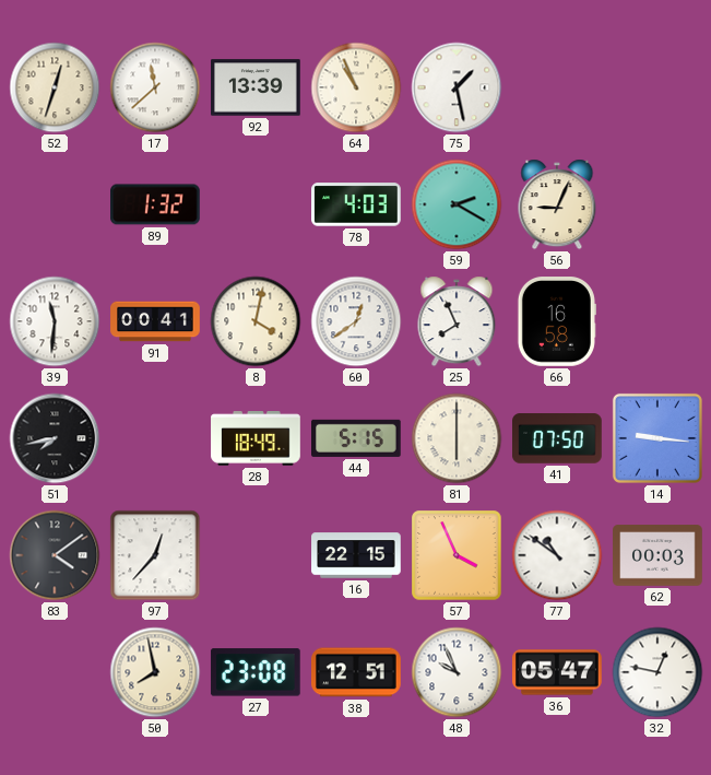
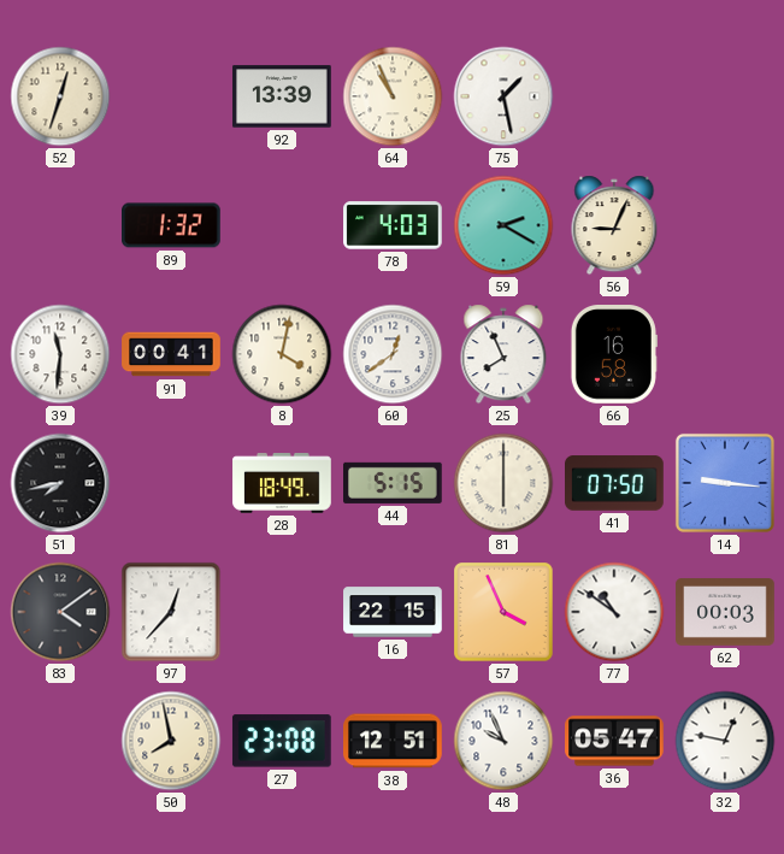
17: 11:38 -> none
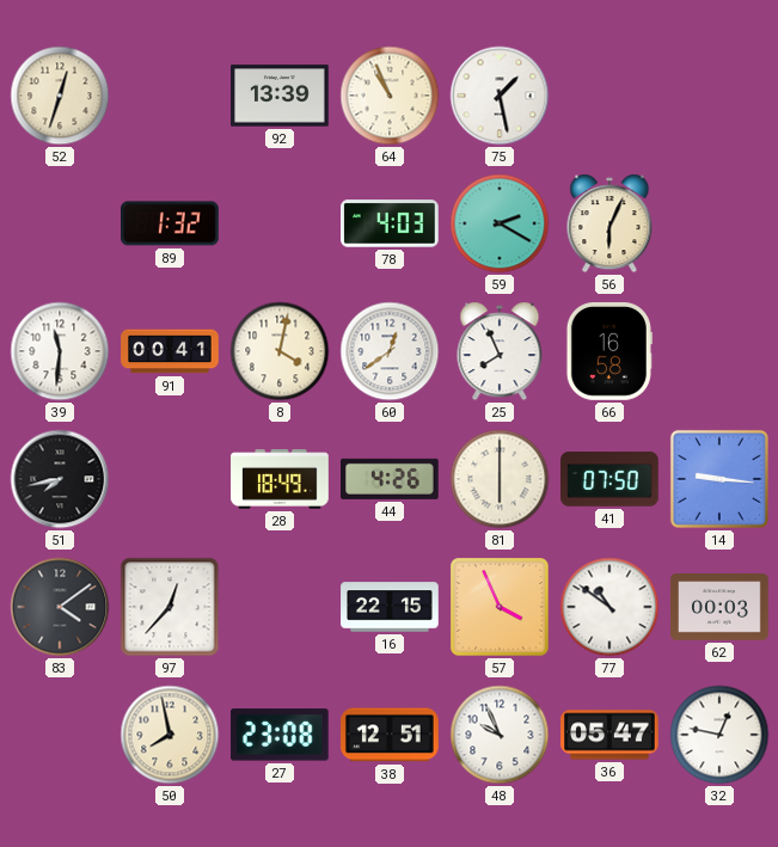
56: 9:04 -> 6:04
44: 5:15 -> 4:26
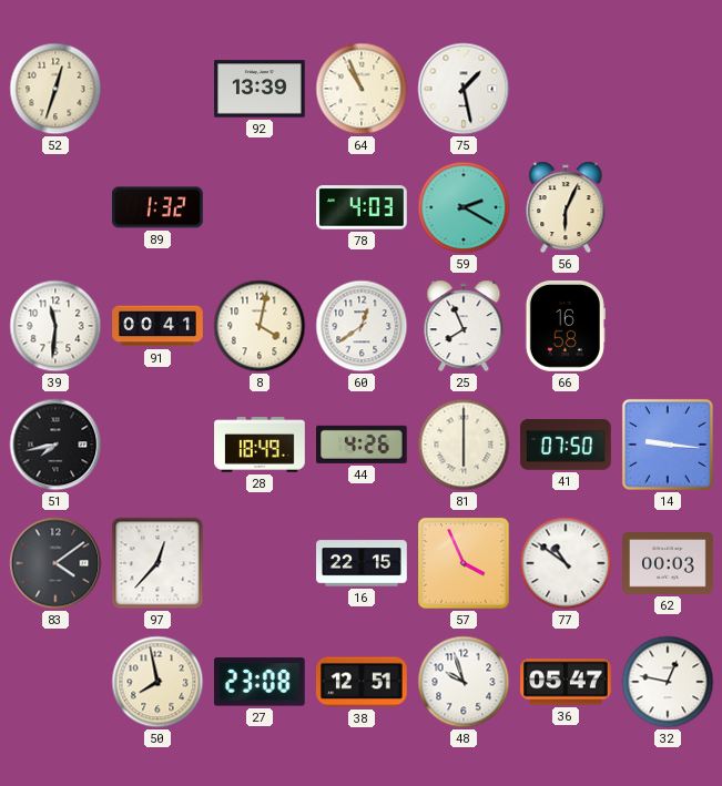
48: 9:56 -> 9:57
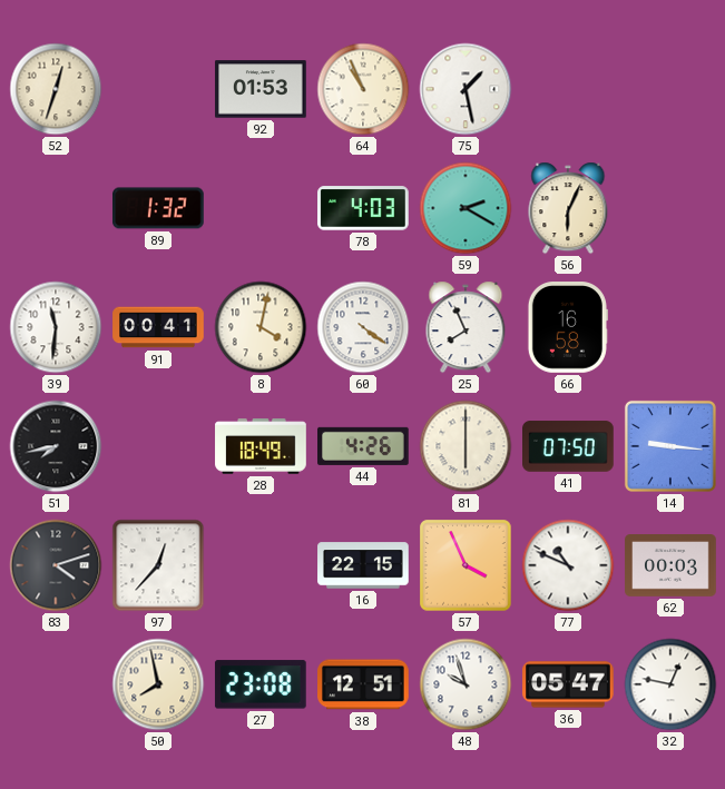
92: 13:39 -> 01:53
60: 12:39 -> 4:21
83: 4:09 -> 4:12
77: 10:51 -> 10:49
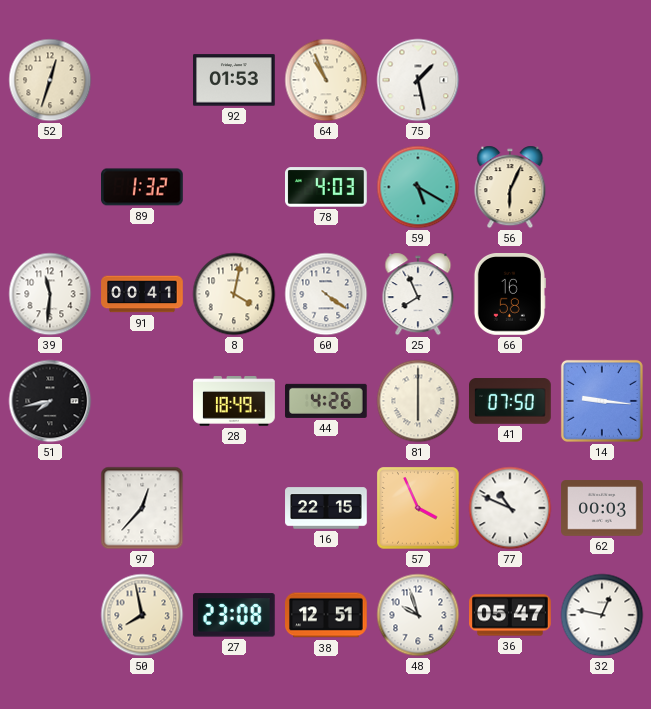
59: 2:20 -> 5:20
83: 4:12 -> none
